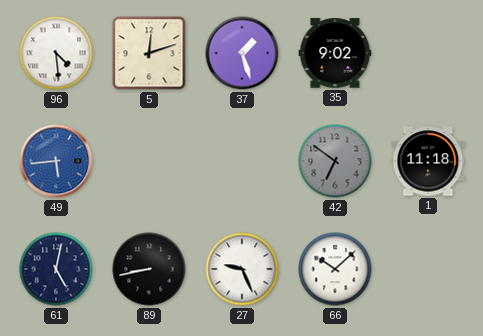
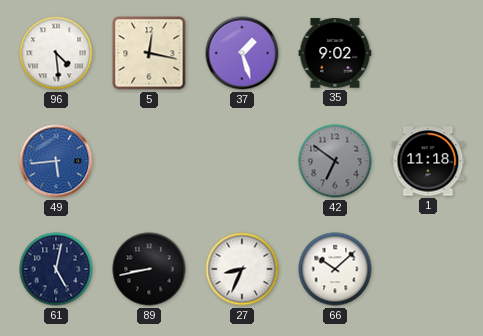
5: 12:12 -> 12:17
27: 9:26 -> 8:34
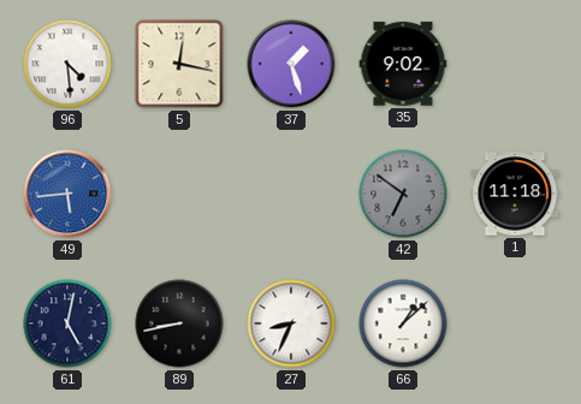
66: 10:08 -> 1:08
